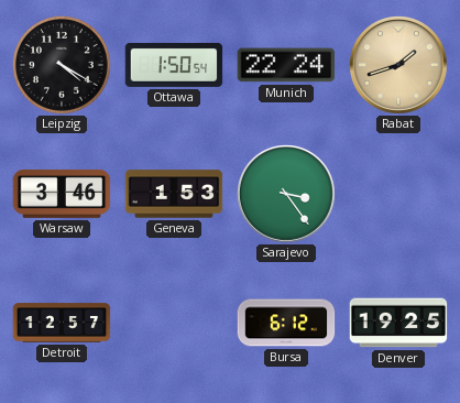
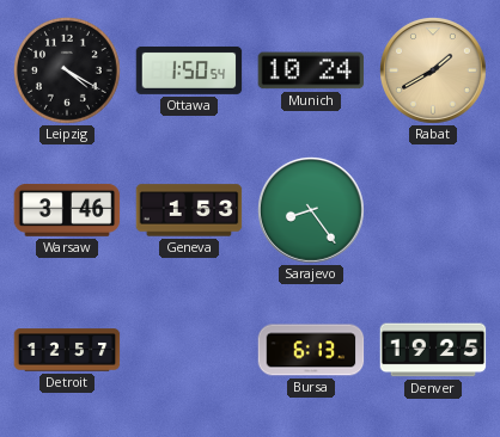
Munich: 22:24 -> 10:24
Rabat: 1:42 -> 1:40
Sarajevo: 3:24 -> 8:24
Bursa: 6:12 -> 6:13
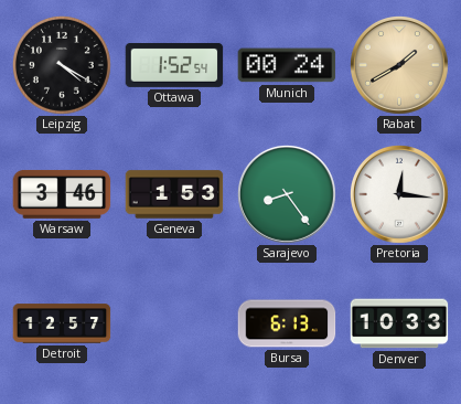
Ottawa: 1:50 -> 1:52
Munich: 10:24 -> 00:24
Pretoria: none -> 12:16
Denver: 19:25 -> 10:33
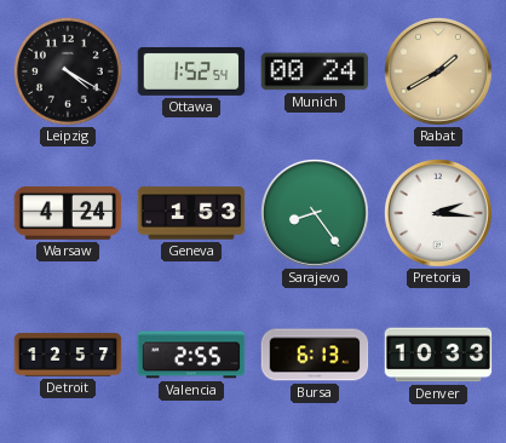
Warsaw: 3:46 -> 4:24
Pretoria: 12:16 -> 2:16
Valencia: none -> 2:55
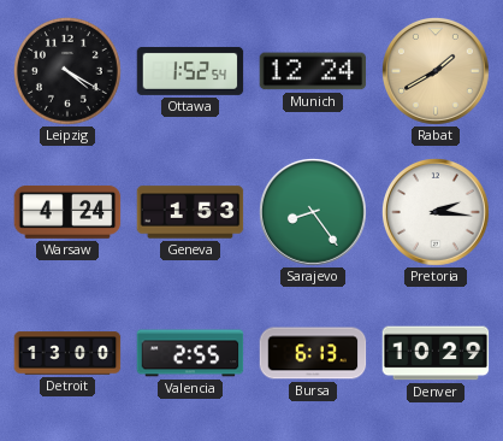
Munich: 00:24 -> 12:24
Detroit: 12:57 -> 13:00
Denver: 10:33 -> 10:29
